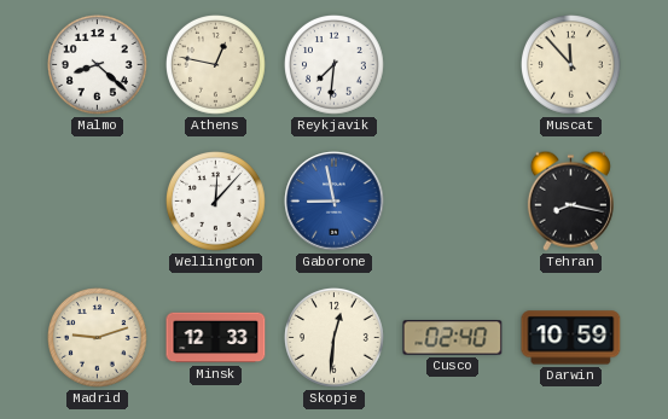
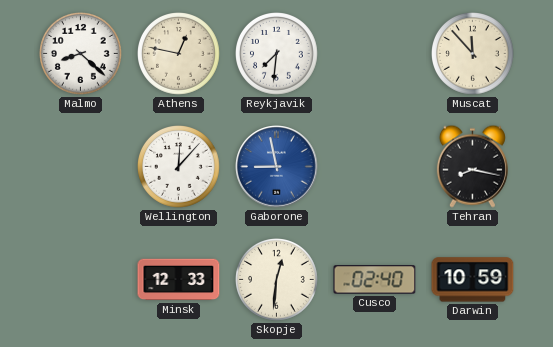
Madrid: 9:12 -> none
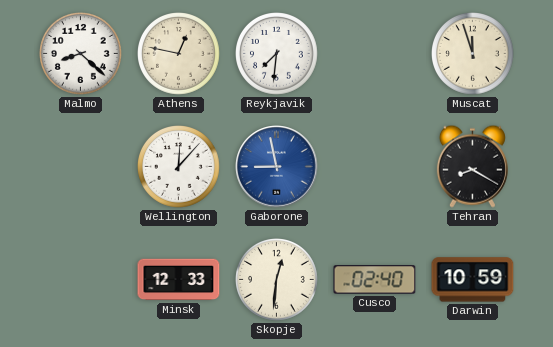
Muscat: 11:53 -> 11:57
Tehran: 8:17 -> 8:20
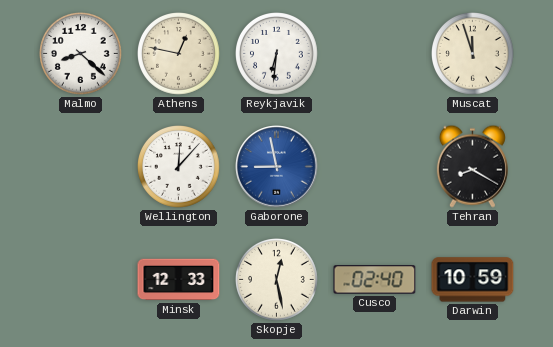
Reykjavik: 7:31 -> 6:31
Skopje: 12:31 -> 12:28
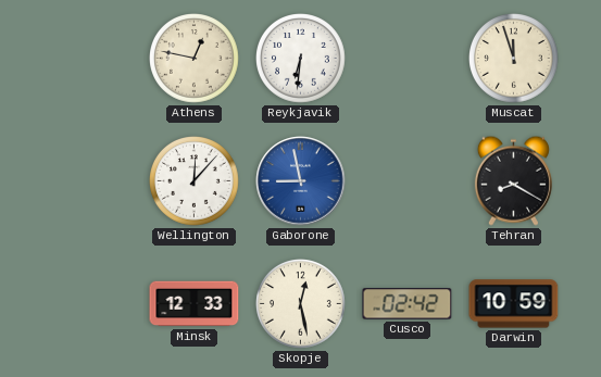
Malmo: 8:22 -> none
Cusco: 02:40 -> 02:42
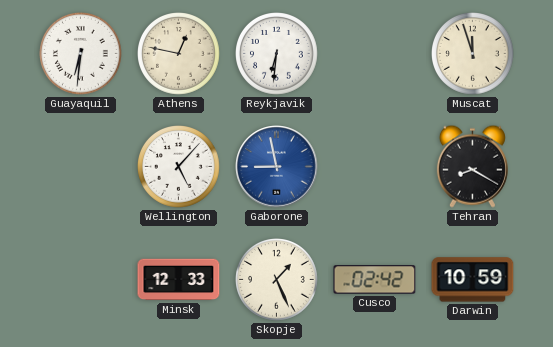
Guayaquil: none -> 6:31
Wellington: 12:07 -> 5:07
Skopje: 12:28 -> 1:26
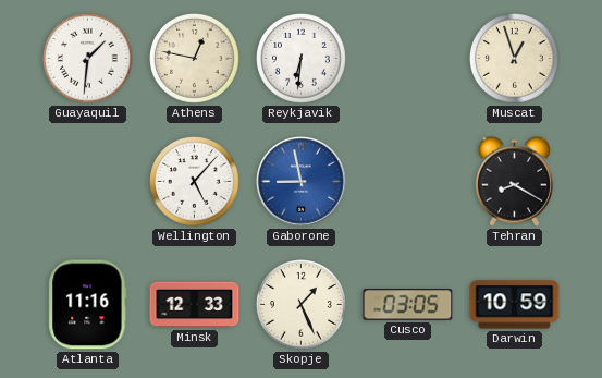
Guayaquil: 6:31 -> 1:31
Muscat: 11:57 -> 12:57
Atlanta: none -> 11:16
Cusco: 02:42 -> 03:05
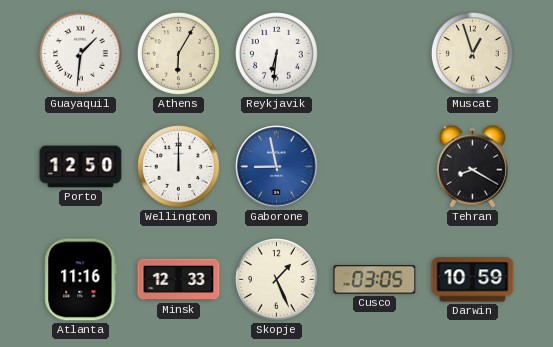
Athens: 12:47 -> 6:05
Porto: none -> 12:50
Wellington: 5:07 -> 12:00
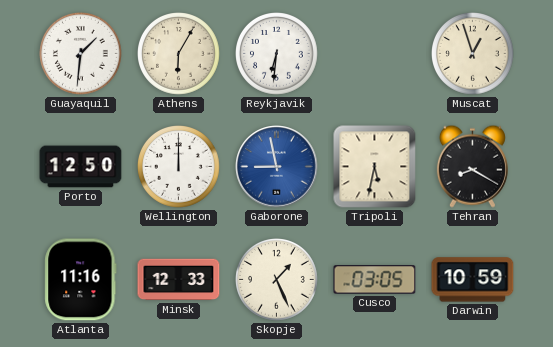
Tripoli: none -> 5:32
